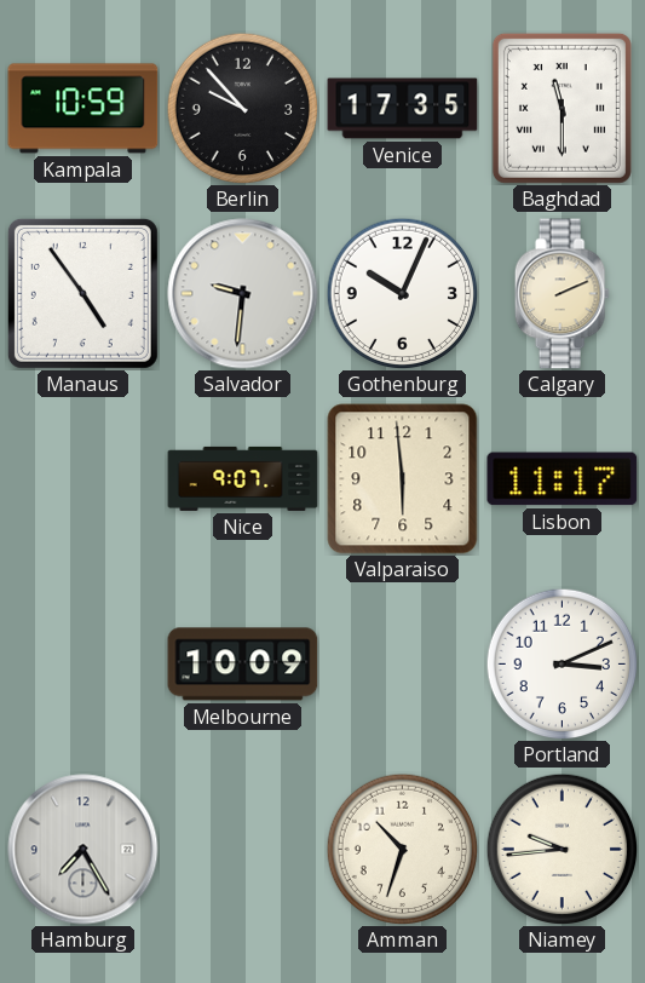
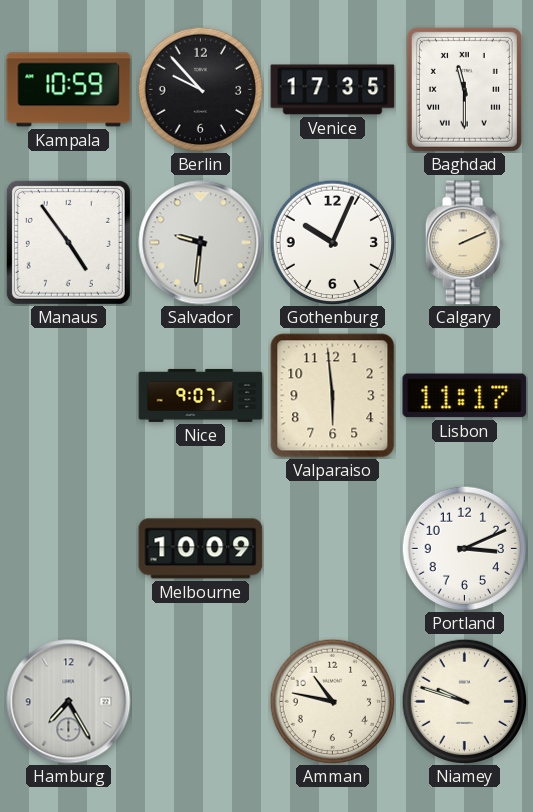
Amman: 10:33 -> 10:47
Niamey: 9:44 -> 9:48
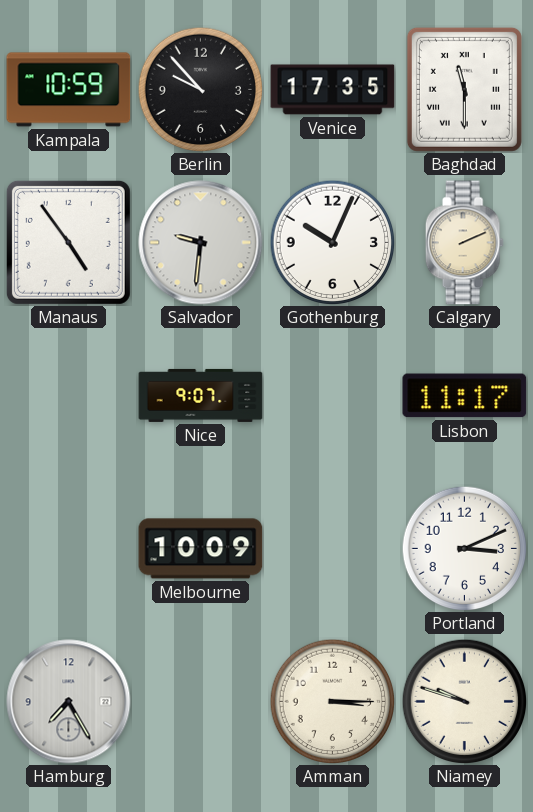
Valparaiso: 5:59 -> none
Amman: 10:47 -> 3:15
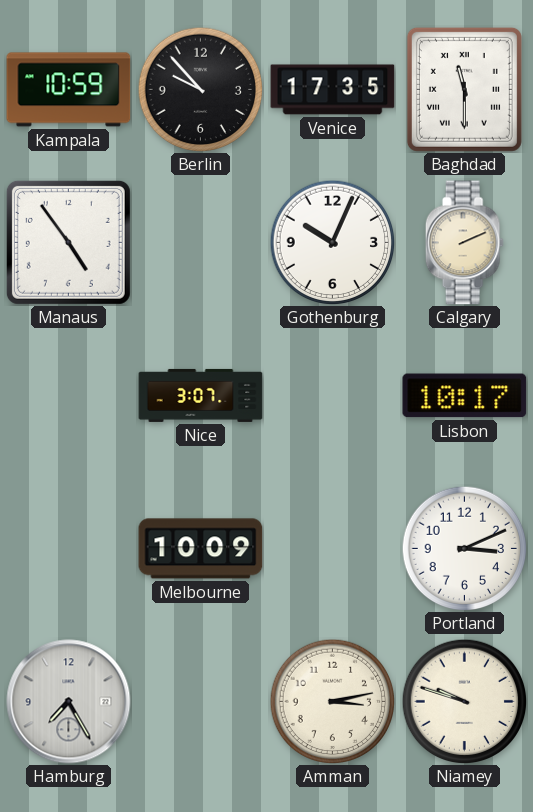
Salvador: 9:31 -> none
Nice: 9:07 -> 3:07
Lisbon: 11:17 -> 10:17
Amman: 3:15 -> 3:13
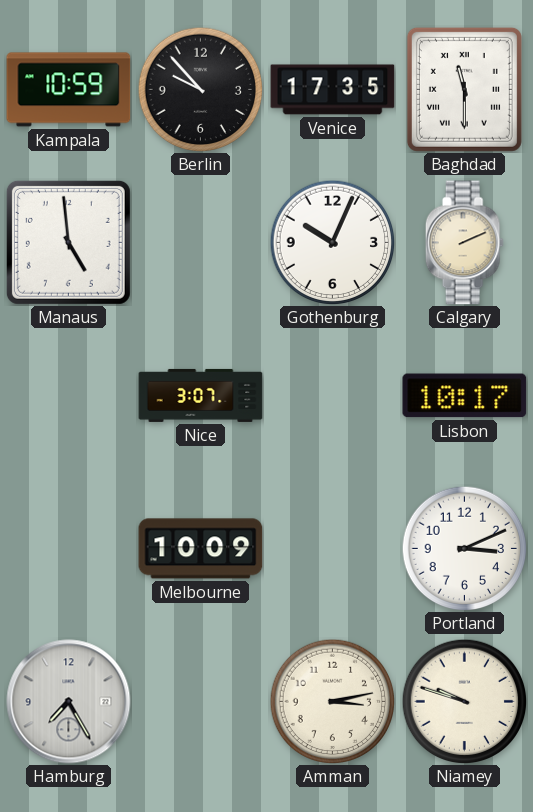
Manaus: 4:54 -> 4:59
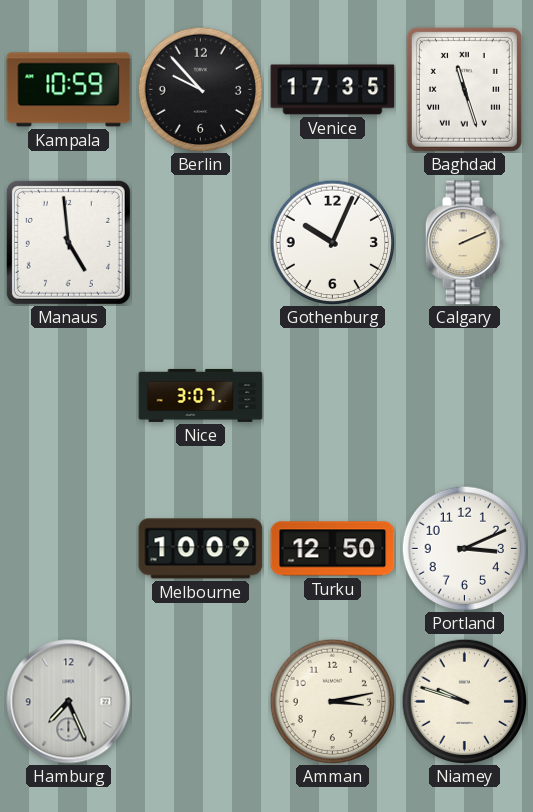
Baghdad: 11:30 -> 11:27
Lisbon: 10:17 -> none
Turku: none -> 12:50
Hamburg: 7:25 -> 7:26
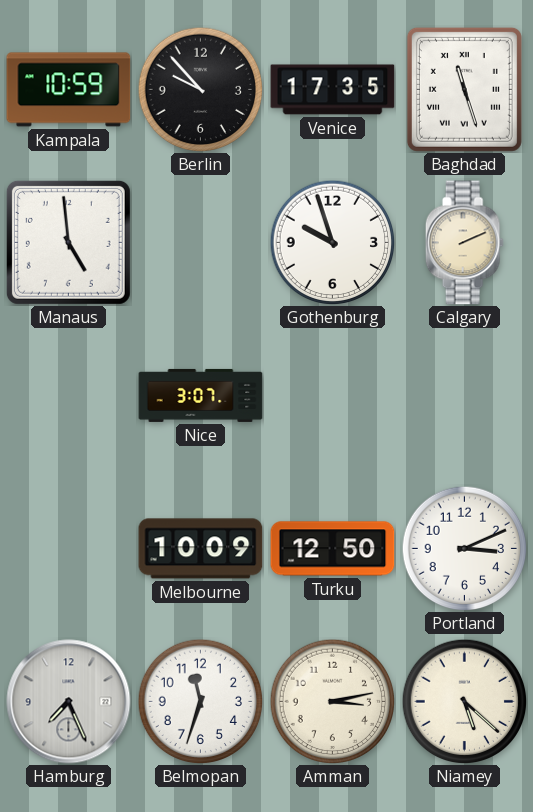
Gothenburg: 10:04 -> 9:57
Belmopan: none -> 11:33
Niamey: 9:48 -> 5:22
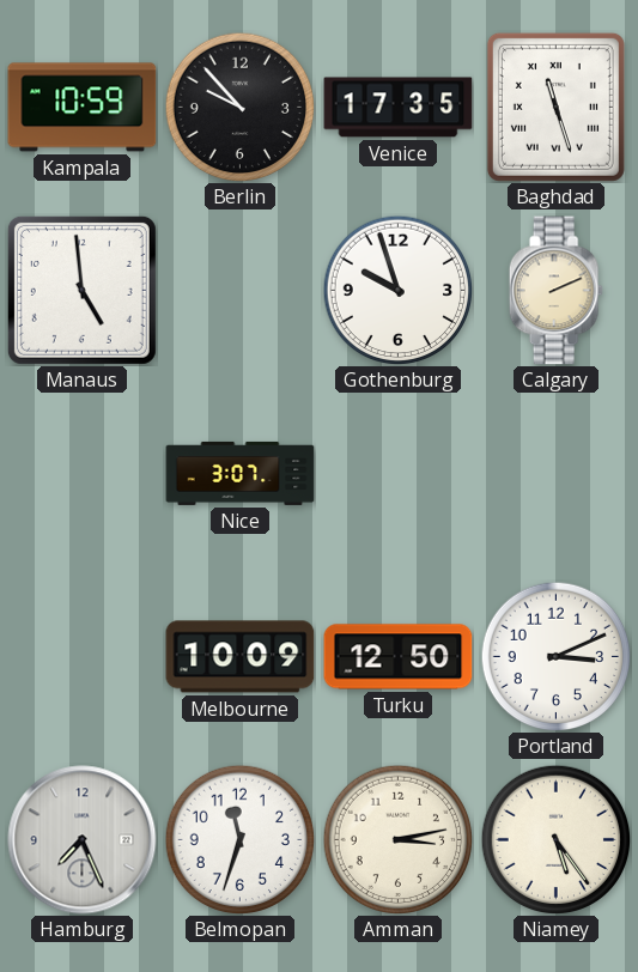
Niamey: 5:22 -> 5:24
